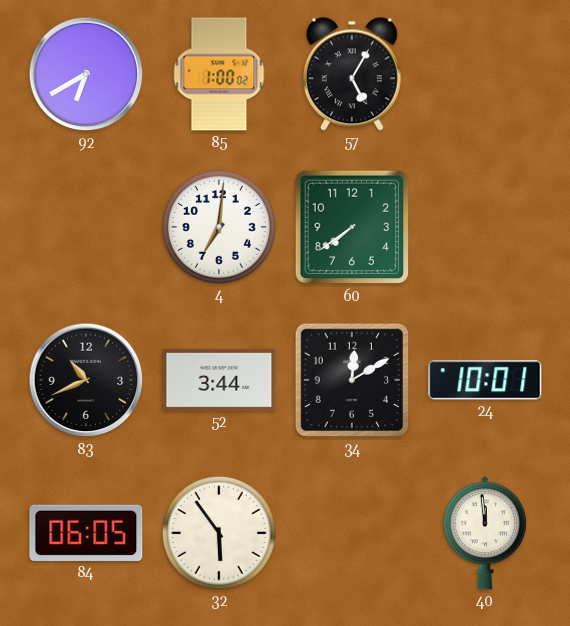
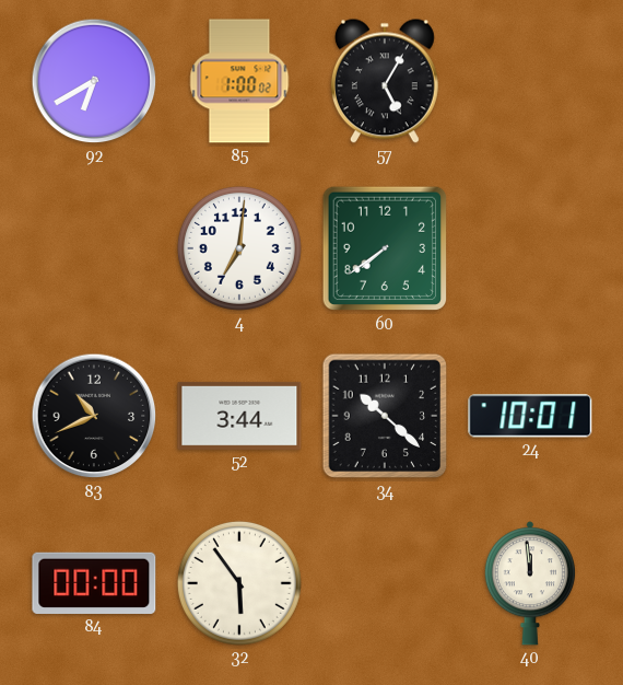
34: 12:10 -> 10:22
84: 06:05 -> 00:00
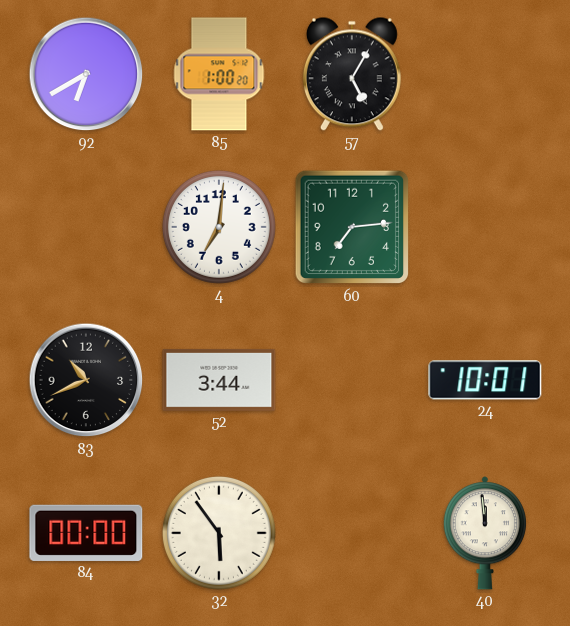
85: 1:00:02 -> 1:00:20
60: 7:39 -> 7:14
34: 10:22 -> none
